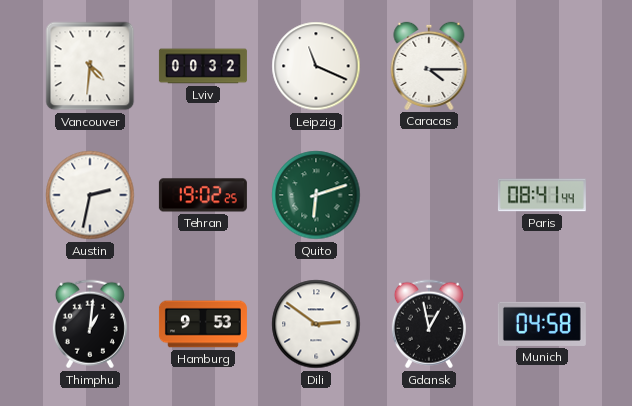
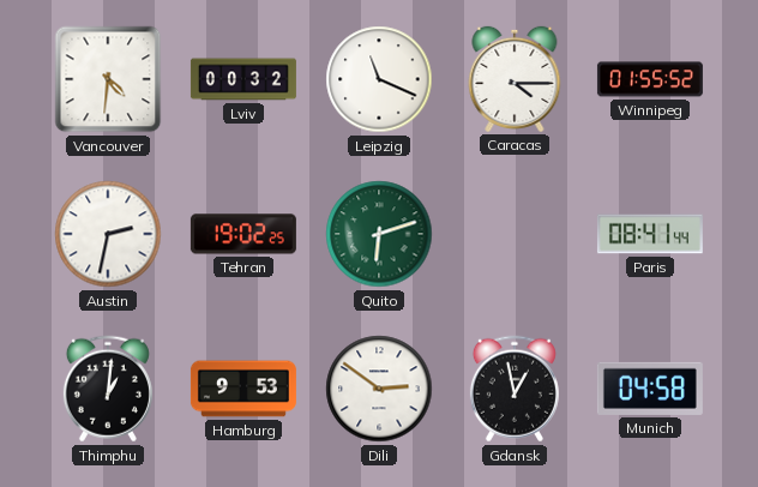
Winnipeg: none -> 01:55
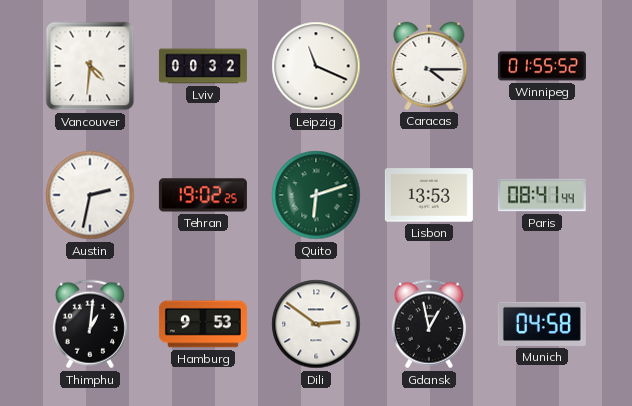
Lisbon: none -> 13:53
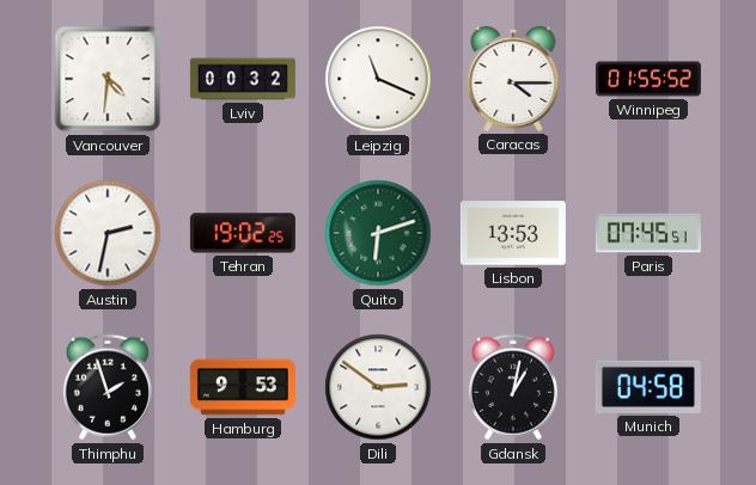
Paris: 08:41 -> 07:45
Thimphu: 1:01 -> 1:57
Gdansk: 12:58 -> 1:02
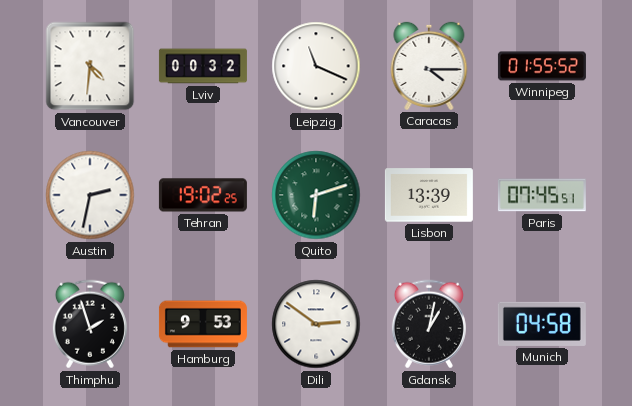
Lisbon: 13:53 -> 13:39
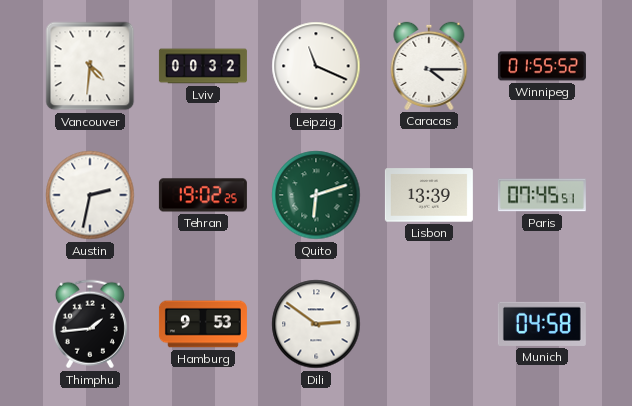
Thimphu: 1:57 -> 1:44
Gdansk: 1:02 -> none
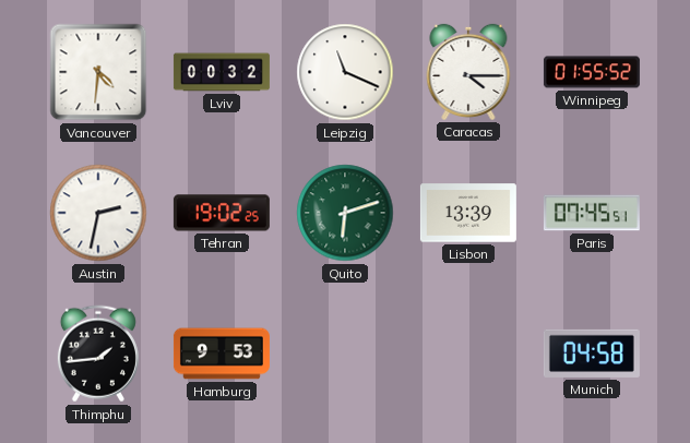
Dili: 2:51 -> none
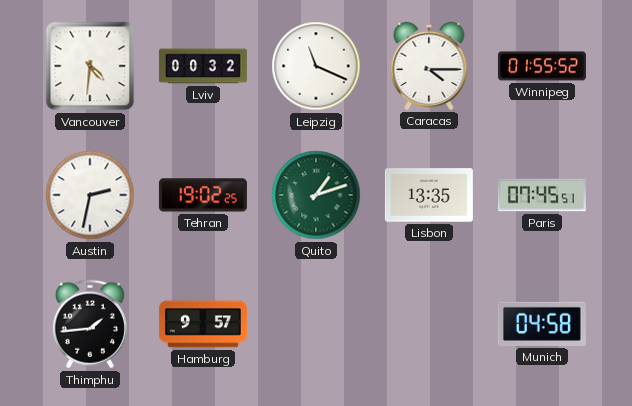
Quito: 6:12 -> 1:12
Lisbon: 13:39 -> 13:35
Hamburg: 9:53 -> 9:57
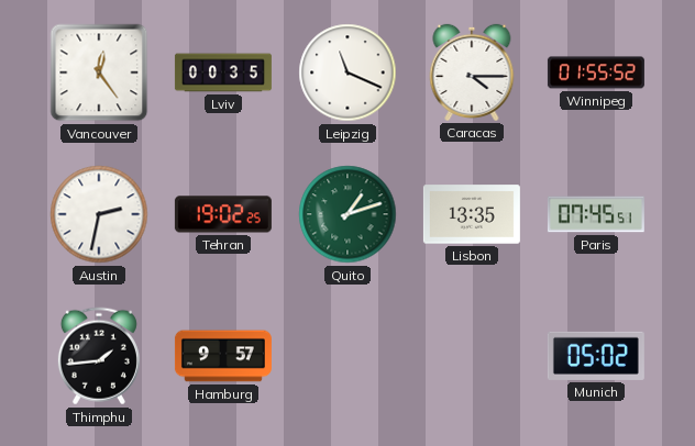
Vancouver: 4:31 -> 12:24
Lviv: 00:32 -> 00:35
Munich: 04:58 -> 05:02
